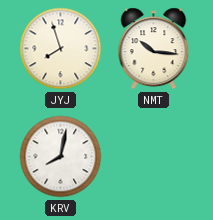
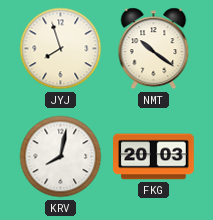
NMT: 10:16 -> 10:21
FKG: none -> 20:03
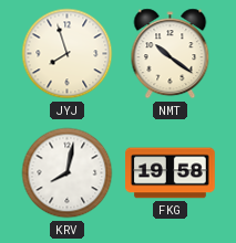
FKG: 20:03 -> 19:58
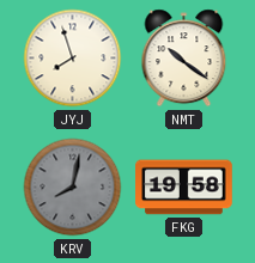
KRV dial: white -> grey
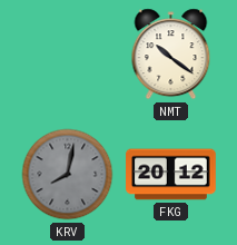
JYJ: 7:57 -> none
FKG: 19:58 -> 20:12
